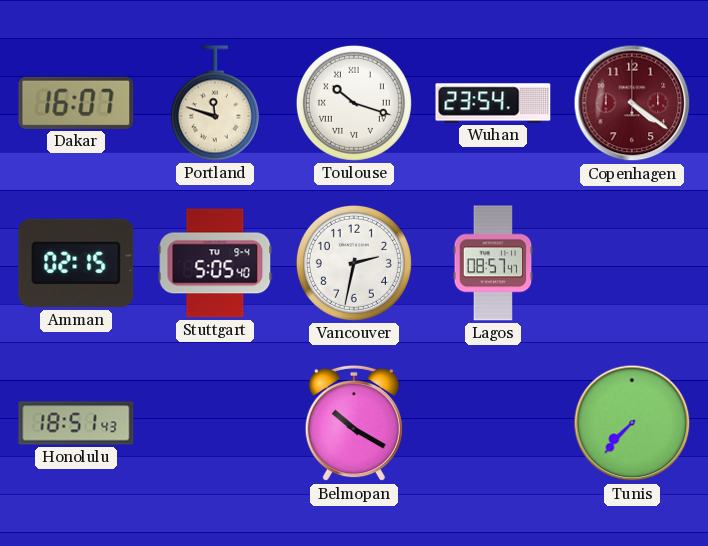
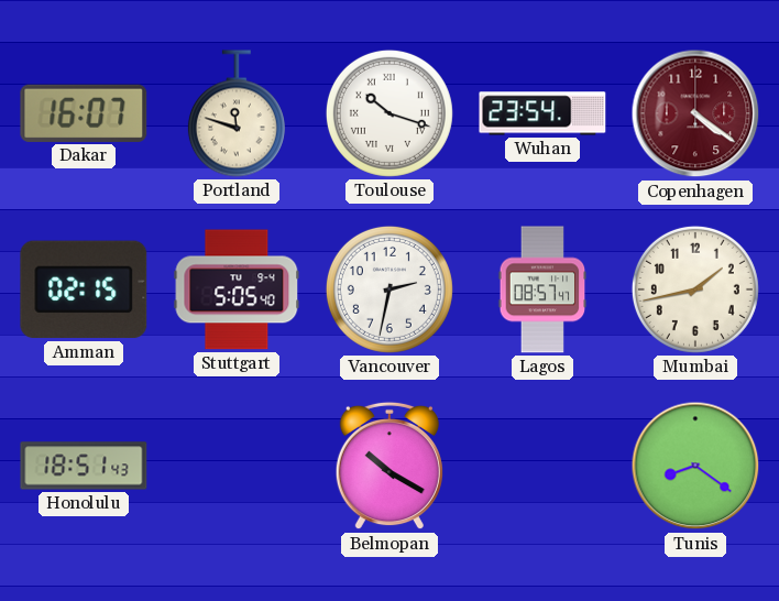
Mumbai: none -> 1:43
Tunis: 7:37 -> 8:21
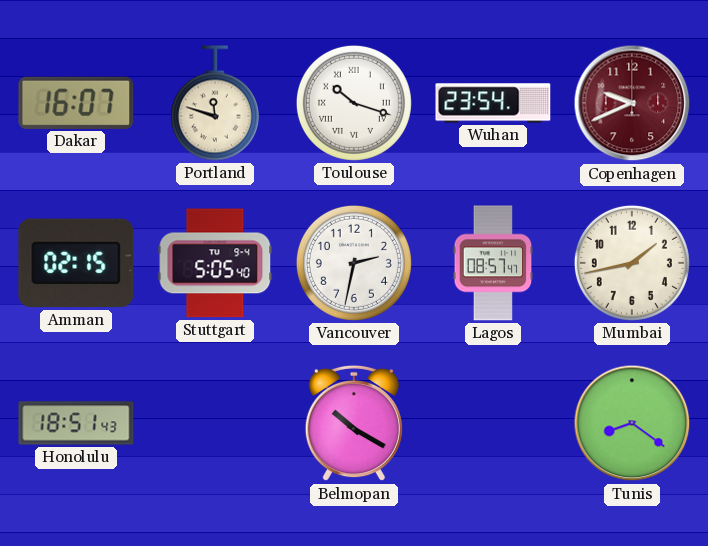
Copenhagen: 4:21 -> 9:41
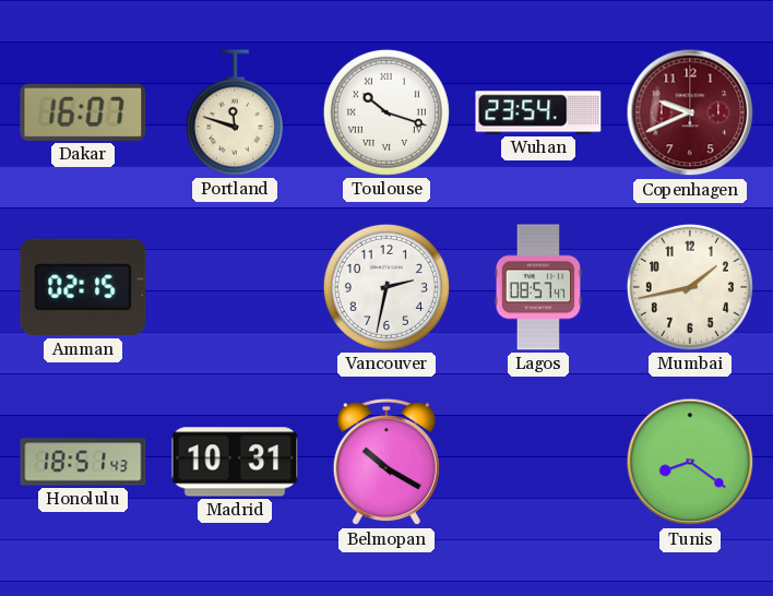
Stuttgart: 5:05 -> none
Madrid: none -> 10:31
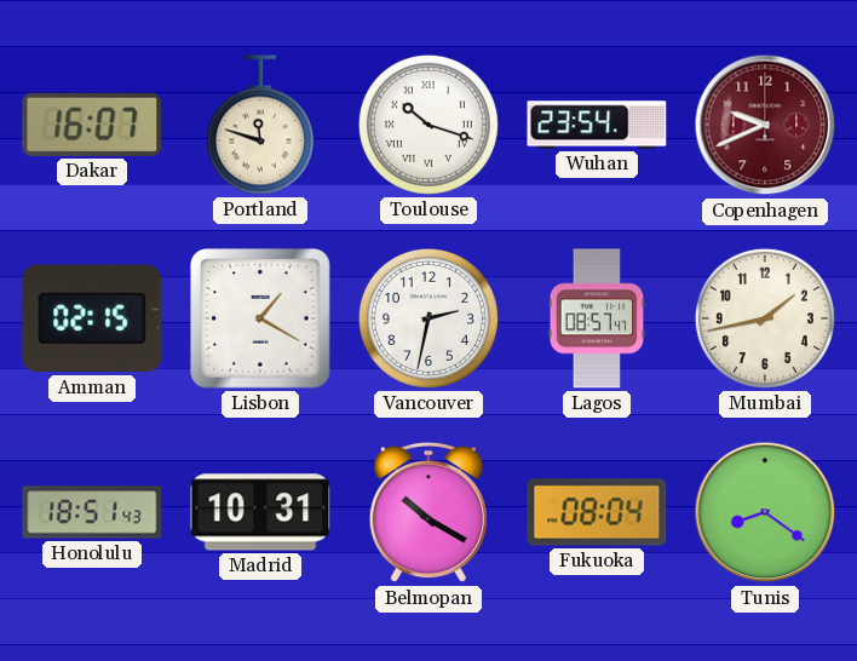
Lisbon: none -> 1:20
Fukuoka: none -> 08:04
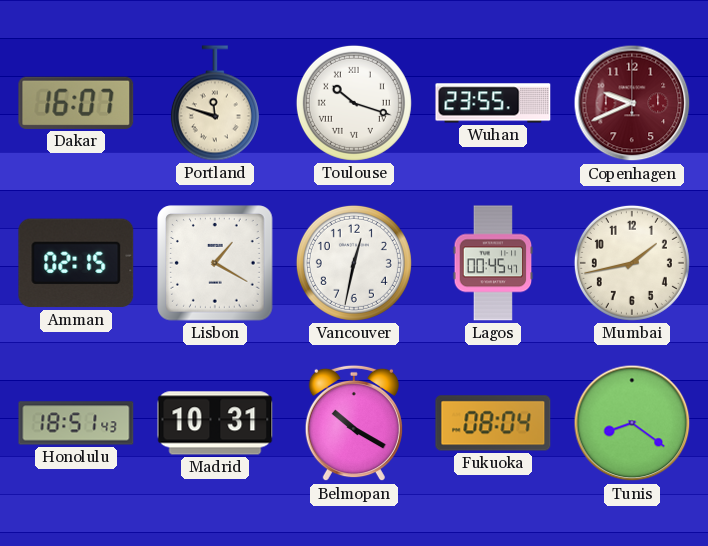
Wuhan: 23:54 -> 23:55
Vancouver: 2:32 -> 12:32
Lagos: 08:57 -> 00:45
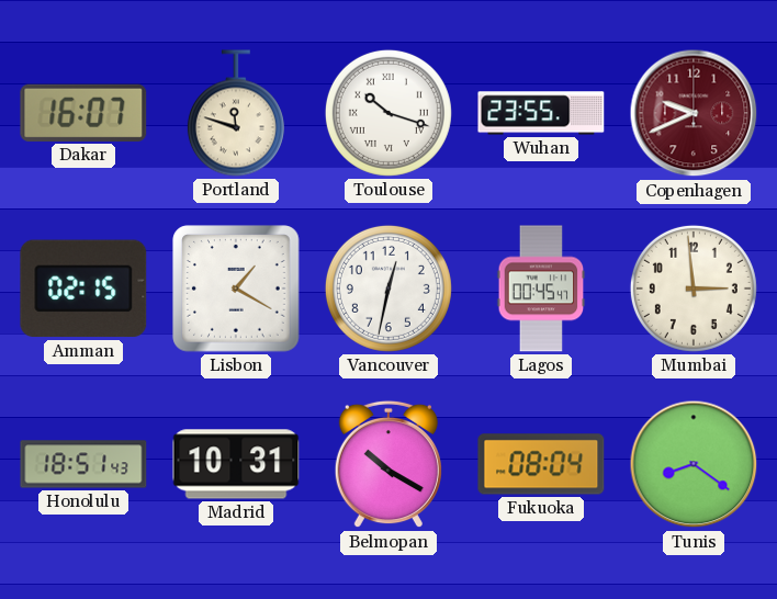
Mumbai: 1:43 -> 2:59
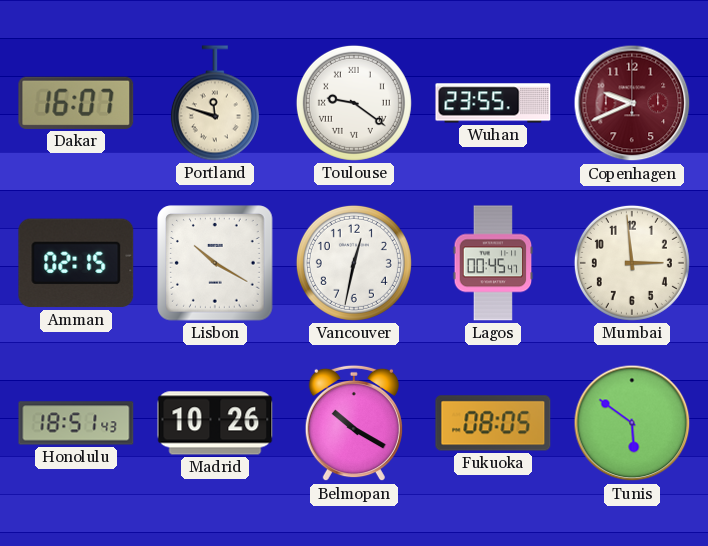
Toulouse: 10:18 -> 9:21
Lisbon: 1:20 -> 10:20
Madrid: 10:31 -> 10:26
Fukuoka: 08:04 -> 08:05
Tunis: 8:21 -> 5:51
